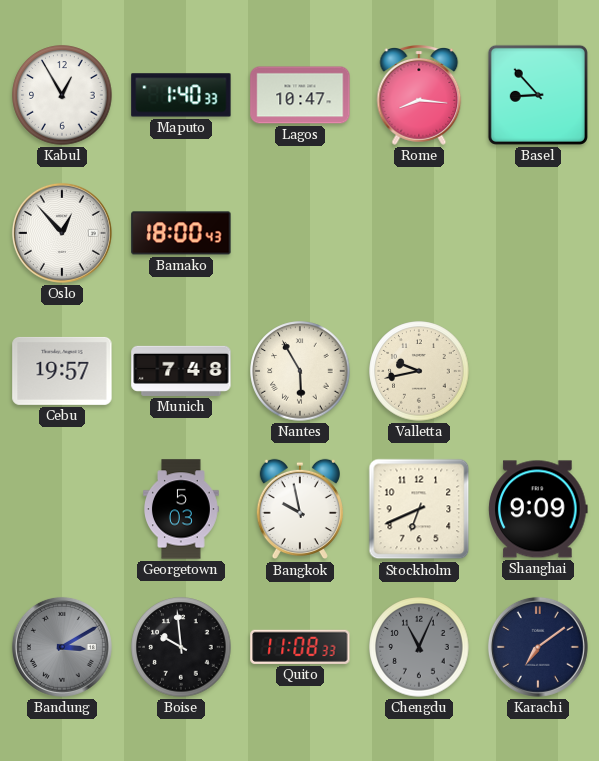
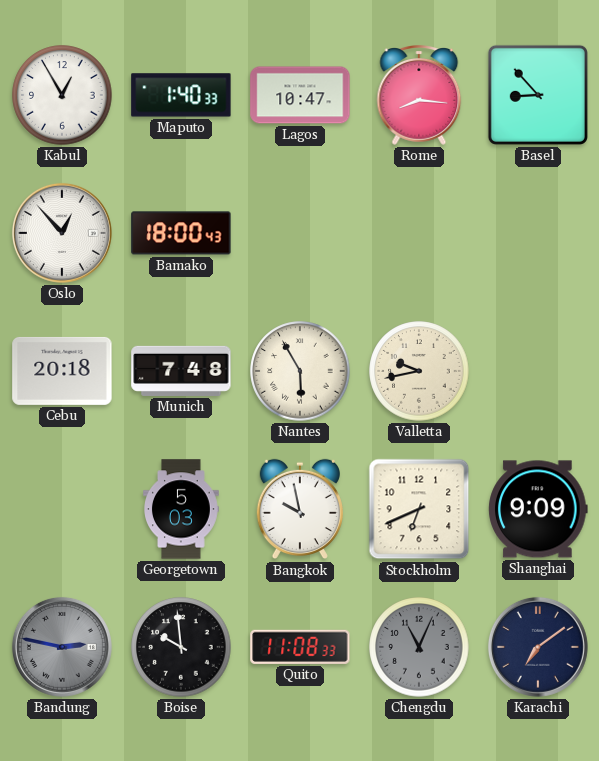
Cebu: 19:57 -> 20:18
Bandung: 3:10 -> 2:47
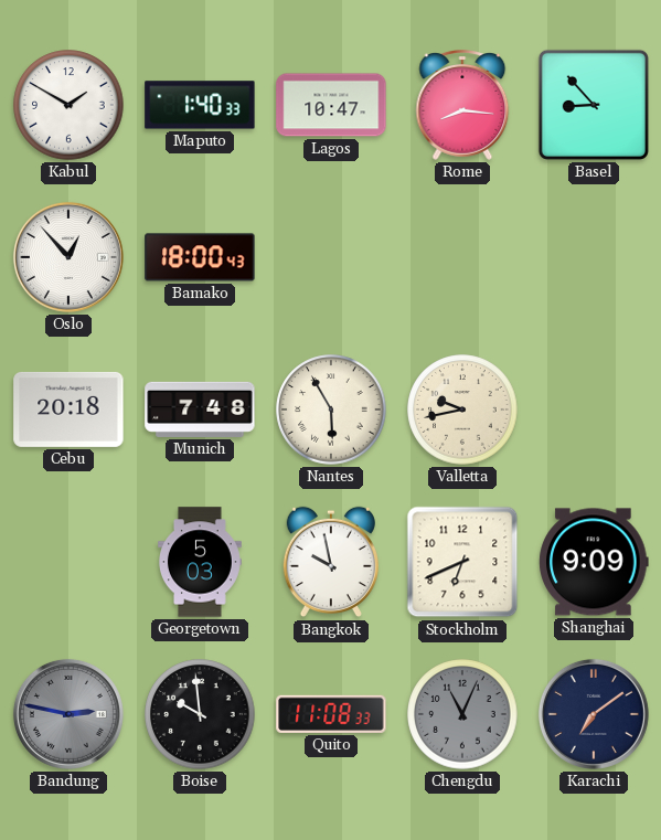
Kabul: 12:55 -> 1:50
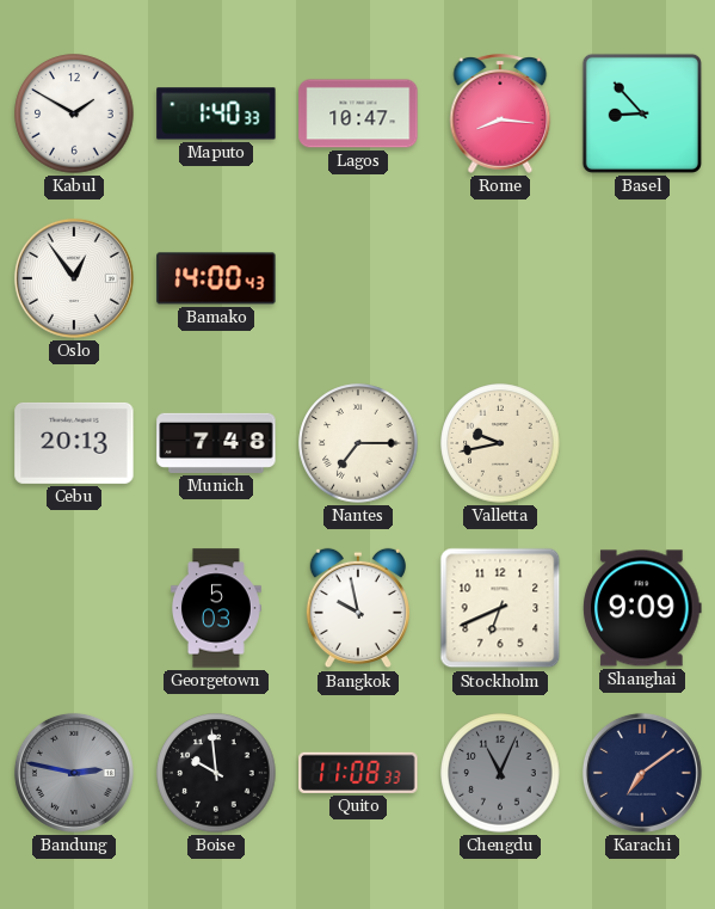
Oslo: 12:53 -> 12:54
Bamako: 18:00 -> 14:00
Cebu: 20:18 -> 20:13
Nantes: 5:55 -> 7:15
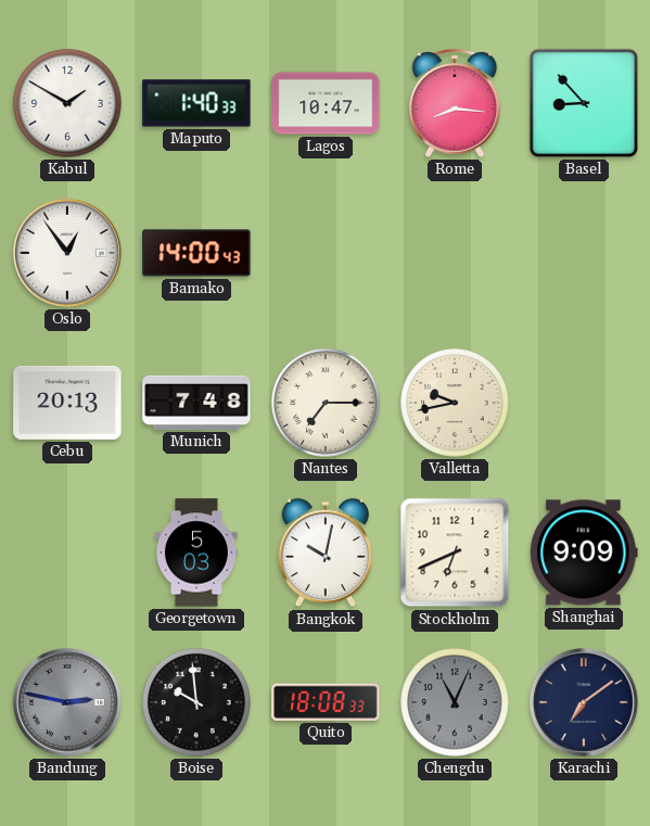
Bangkok: 9:58 -> 10:02
Quito: 11:08 -> 18:08
